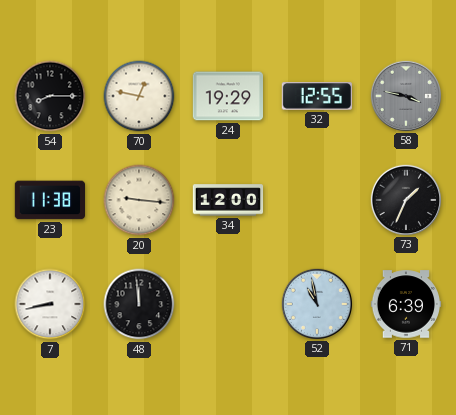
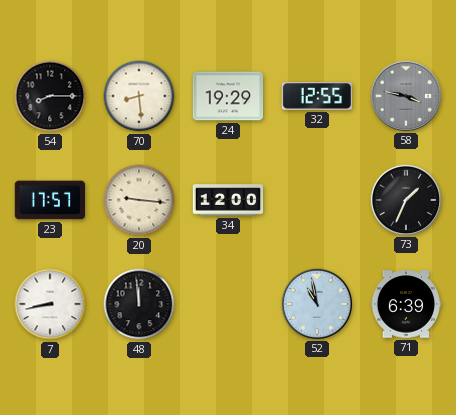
70: 12:47 -> 8:29
23: 11:38 -> 17:57
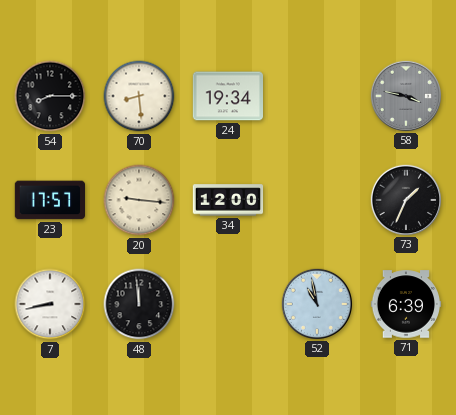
24: 19:29 -> 19:34
32: 12:55 -> none
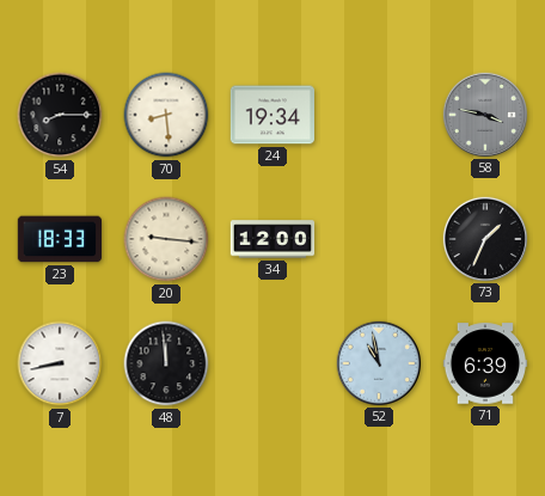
23: 17:57 -> 18:33
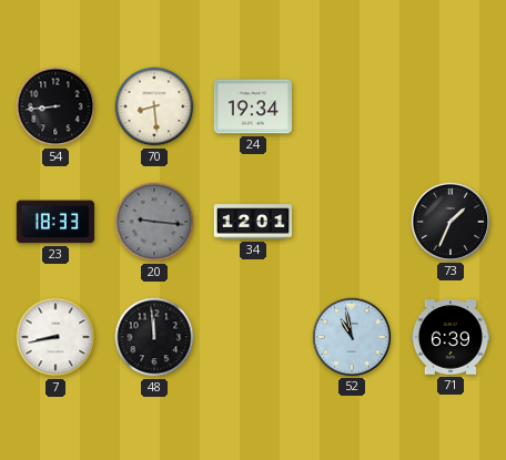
54: 8:15 -> 8:44
58: 3:47 -> none
20 dial: cream -> grey
34: 12:00 -> 12:01
